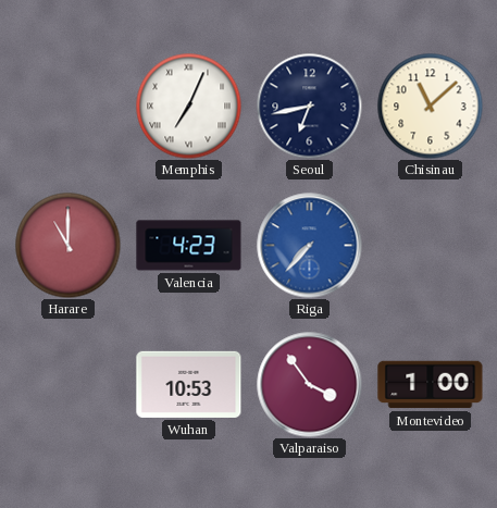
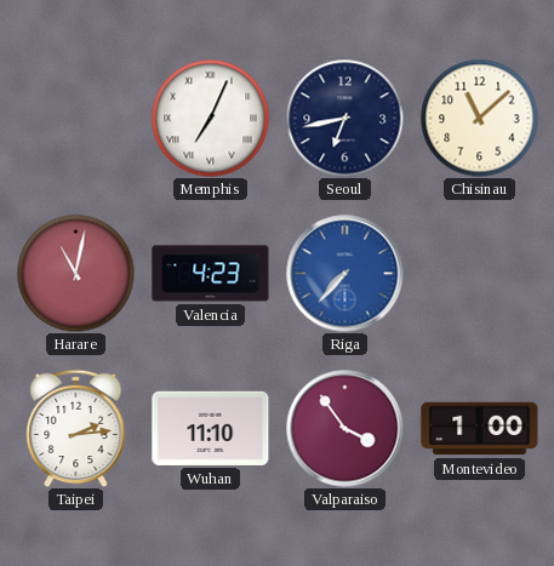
Harare: 11:00 -> 11:02
Taipei: none -> 2:14
Wuhan: 10:53 -> 11:10
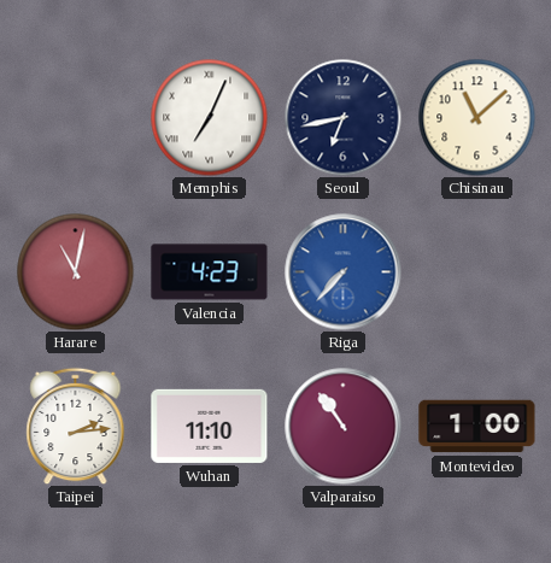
Valparaiso: 3:54 -> 10:54
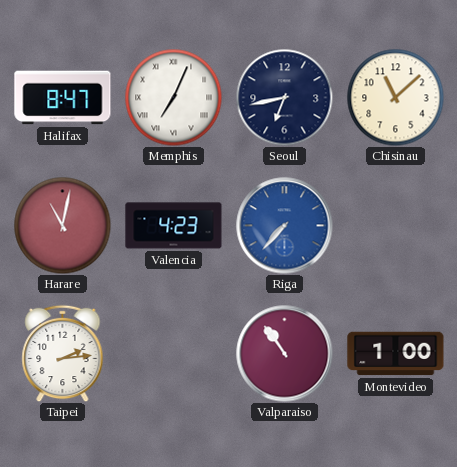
Halifax: none -> 8:47
Wuhan: 11:10 -> none
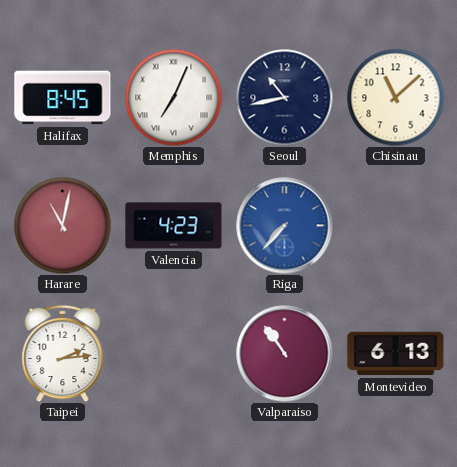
Halifax: 8:47 -> 8:45
Seoul: 6:43 -> 10:43
Montevideo: 1:00 -> 6:13
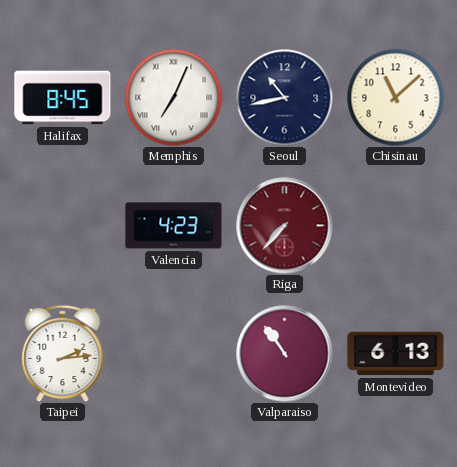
Harare: 11:02 -> none
Riga dial: blue -> burgundy
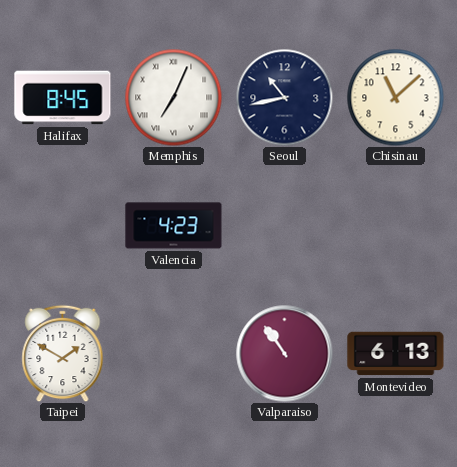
Riga: 7:37 -> none
Taipei: 2:14 -> 1:50
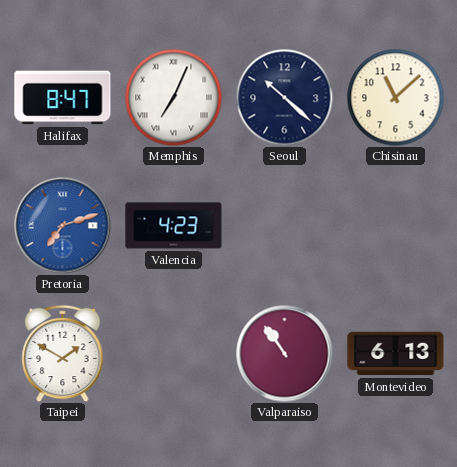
Halifax: 8:45 -> 8:47
Seoul: 10:43 -> 10:22
Pretoria: none -> 7:12
